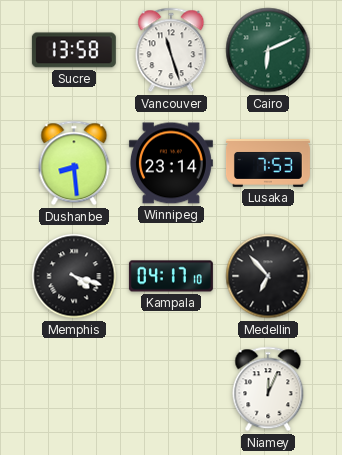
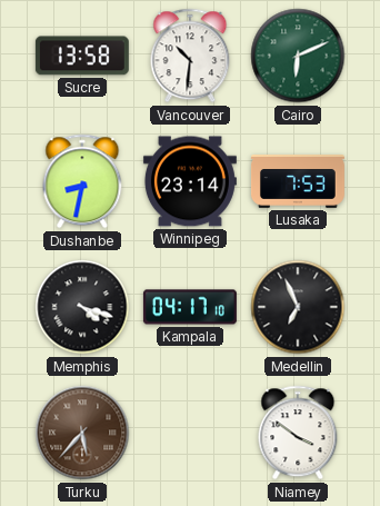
Vancouver: 11:27 -> 10:31
Dushanbe: 8:29 -> 8:32
Medellin: 6:53 -> 6:56
Turku: none -> 5:37
Niamey: 12:04 -> 3:51
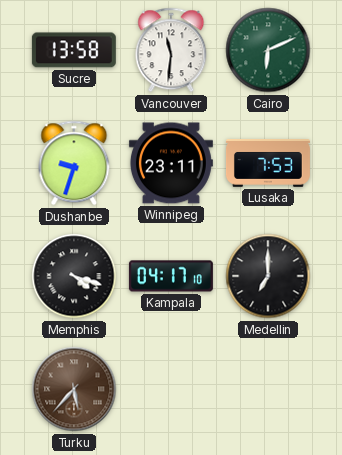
Vancouver: 10:31 -> 11:31
Dushanbe: 8:32 -> 9:33
Winnipeg: 23:14 -> 23:11
Medellin: 6:56 -> 7:00
Niamey: 3:51 -> none
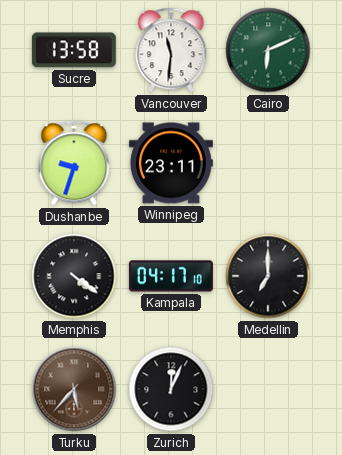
Lusaka: 7:53 -> none
Memphis: 4:18 -> 4:21
Zurich: none -> 12:04
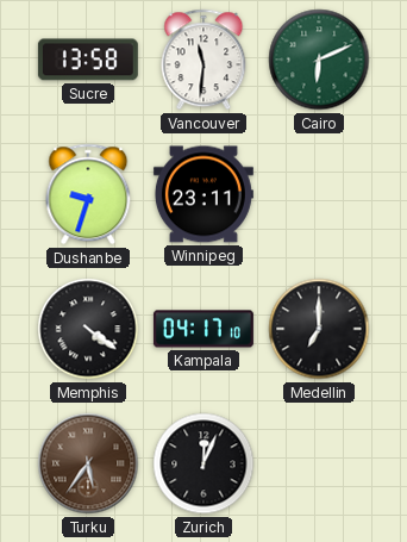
Turku: 5:37 -> 5:36
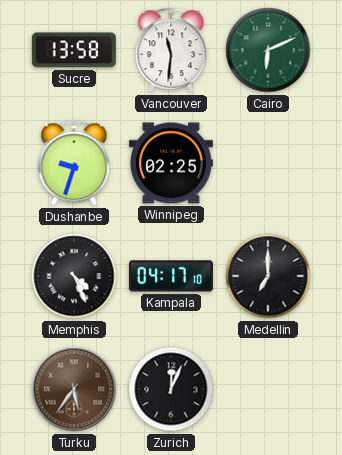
Winnipeg: 23:11 -> 02:25
Memphis: 4:21 -> 4:26
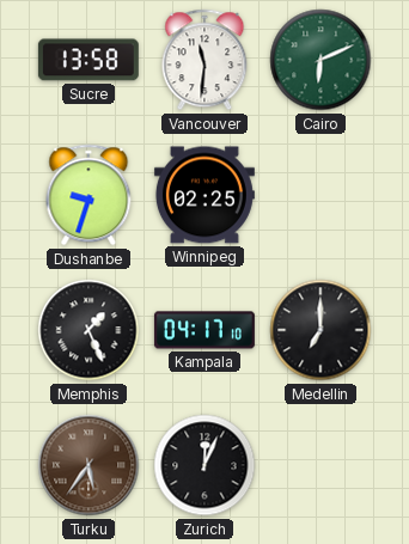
Memphis: 4:26 -> 1:26
